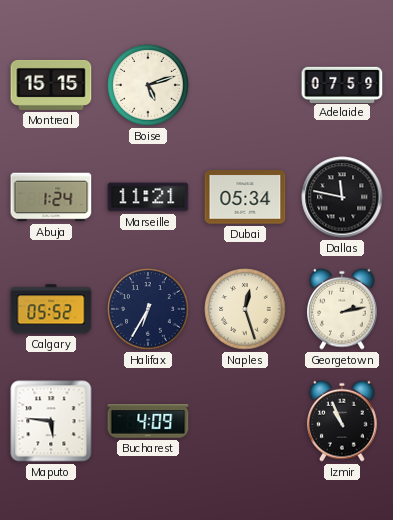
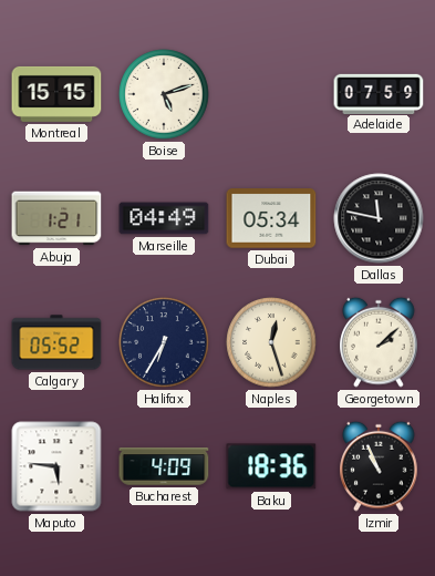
Abuja: 1:24 -> 1:21
Marseille: 11:21 -> 04:49
Georgetown: 2:13 -> 2:08
Baku: none -> 18:36
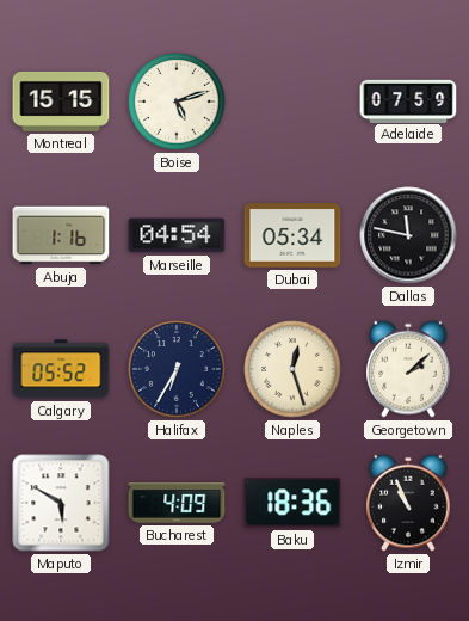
Abuja: 1:21 -> 1:16
Marseille: 04:49 -> 04:54
Maputo: 5:46 -> 5:50
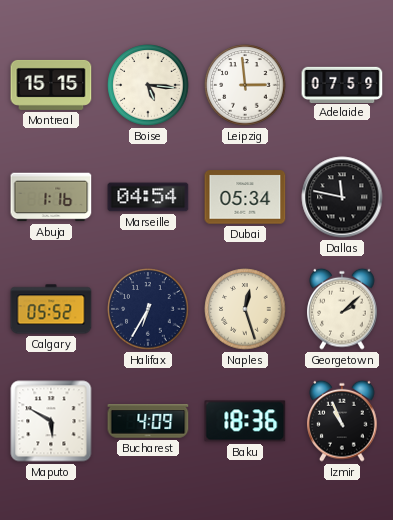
Boise: 5:12 -> 5:16
Leipzig: none -> 2:59
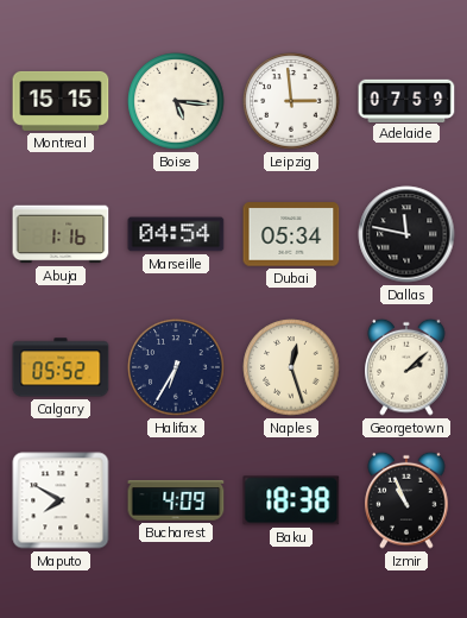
Maputo: 5:50 -> 7:50
Baku: 18:36 -> 18:38
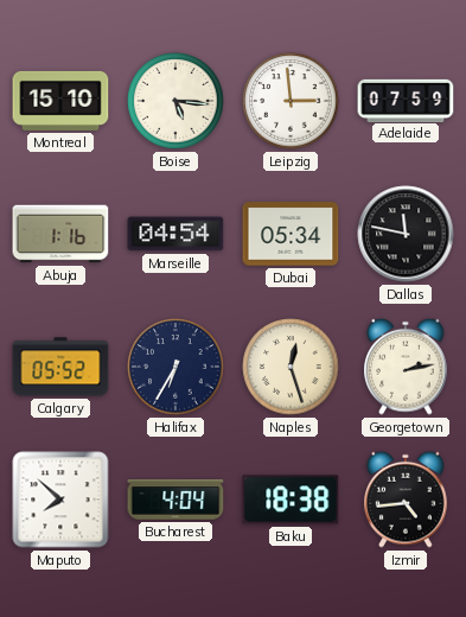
Montreal: 15:15 -> 15:10
Georgetown: 2:08 -> 2:13
Maputo: 7:50 -> 7:52
Bucharest: 4:09 -> 4:04
Izmir: 10:56 -> 4:44
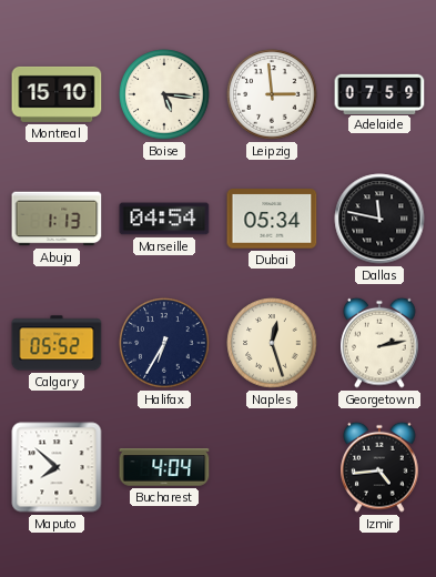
Abuja: 1:16 -> 1:13
Baku: 18:38 -> none
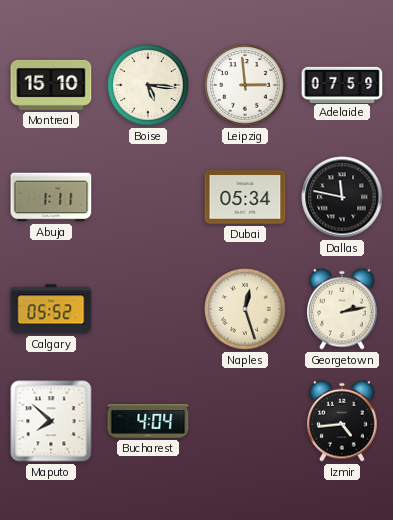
Abuja: 1:13 -> 1:11
Marseille: 04:54 -> none
Halifax: 6:35 -> none
